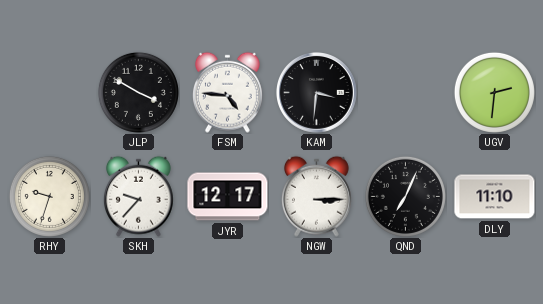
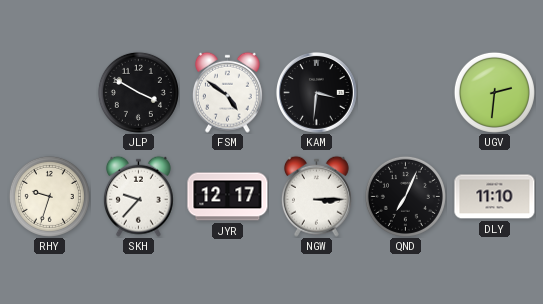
FSM: 4:46 -> 4:51
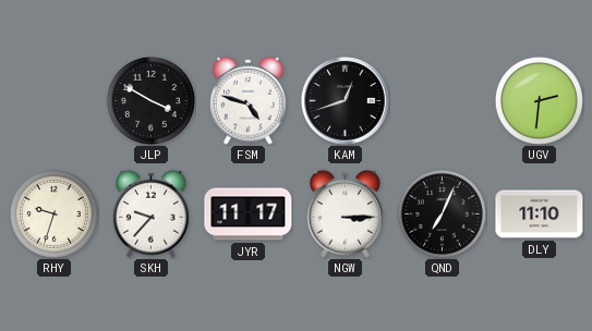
FSM: 4:51 -> 4:48
KAM: 3:31 -> 12:42
JYR: 12:17 -> 11:17
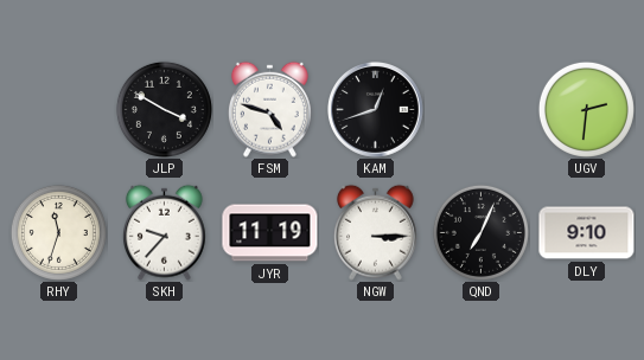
RHY: 9:33 -> 11:33
JYR: 11:17 -> 11:19
DLY: 11:10 -> 9:10
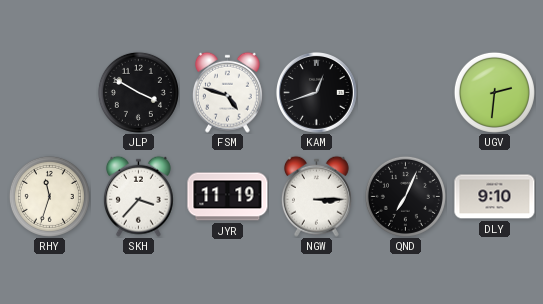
SKH: 9:37 -> 3:37
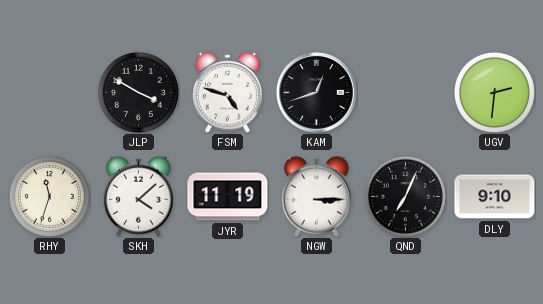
SKH: 3:37 -> 4:08
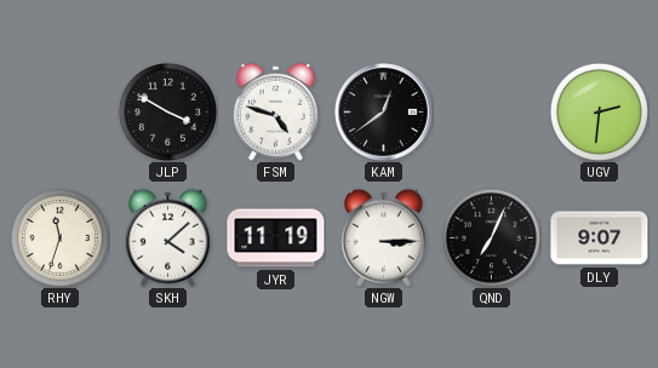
KAM: 12:42 -> 12:39
DLY: 9:10 -> 9:07
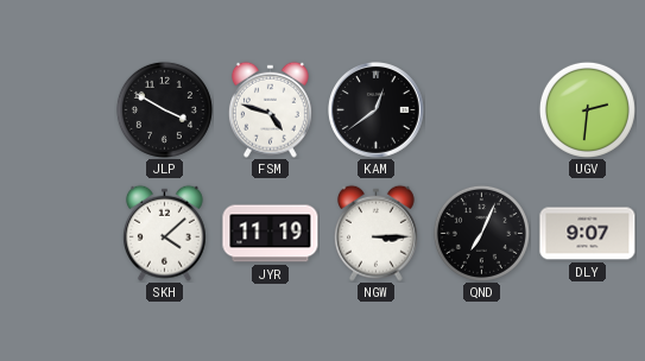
RHY: 11:33 -> none
